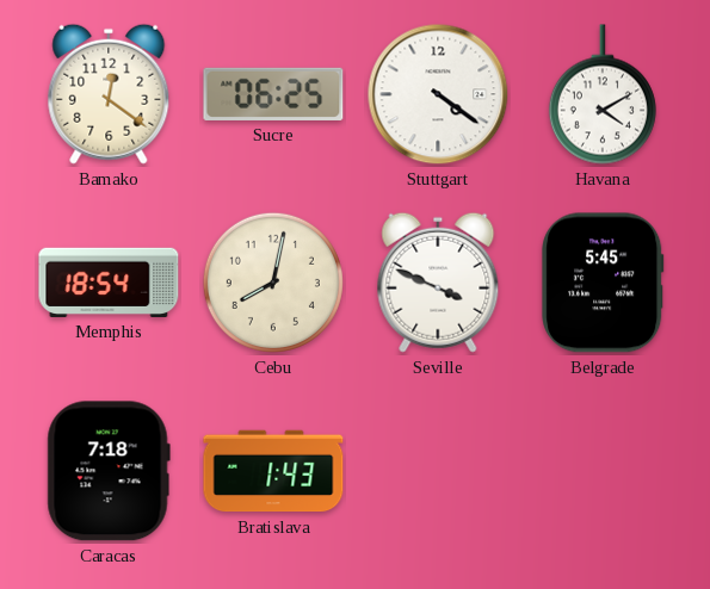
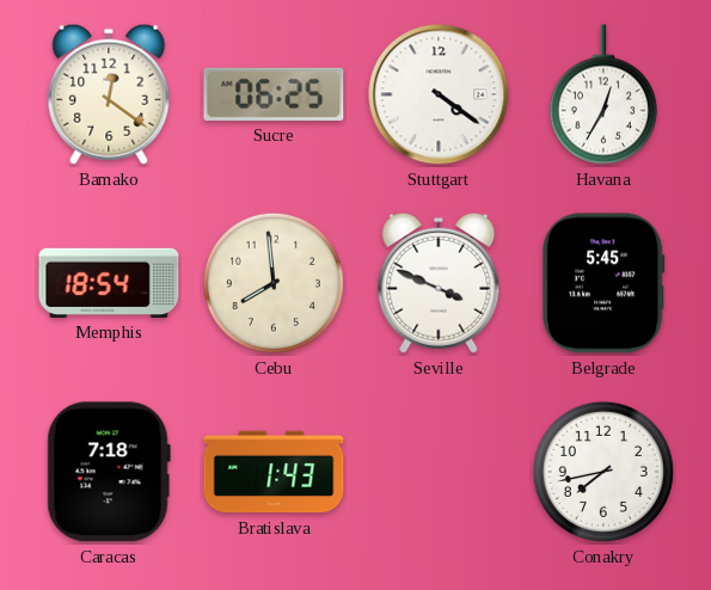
Havana: 4:10 -> 12:35
Cebu: 8:02 -> 7:59
Conakry: none -> 7:43
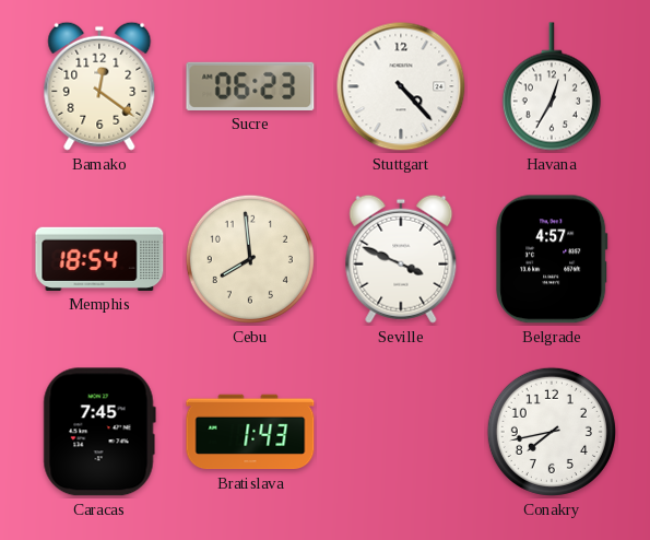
Sucre: 06:25 -> 06:23
Stuttgart: 4:21 -> 4:23
Belgrade: 5:45 -> 4:57
Caracas: 7:18 -> 7:45
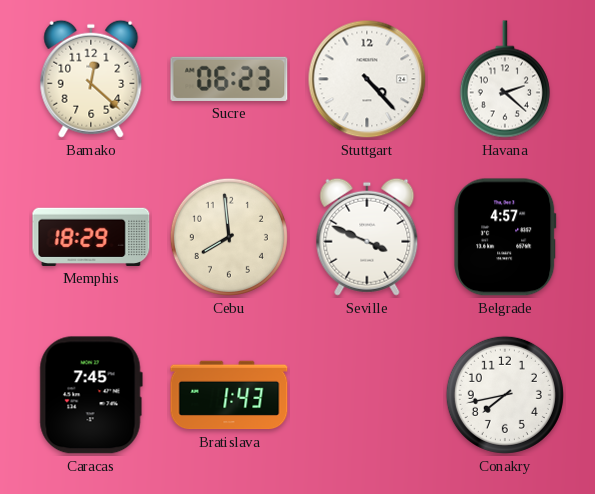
Bamako: 12:21 -> 12:22
Havana: 12:35 -> 2:22
Memphis: 18:54 -> 18:29
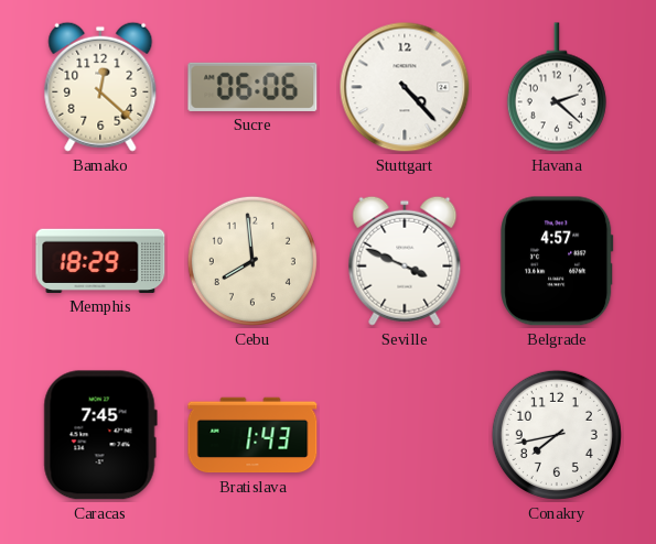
Sucre: 06:23 -> 06:06
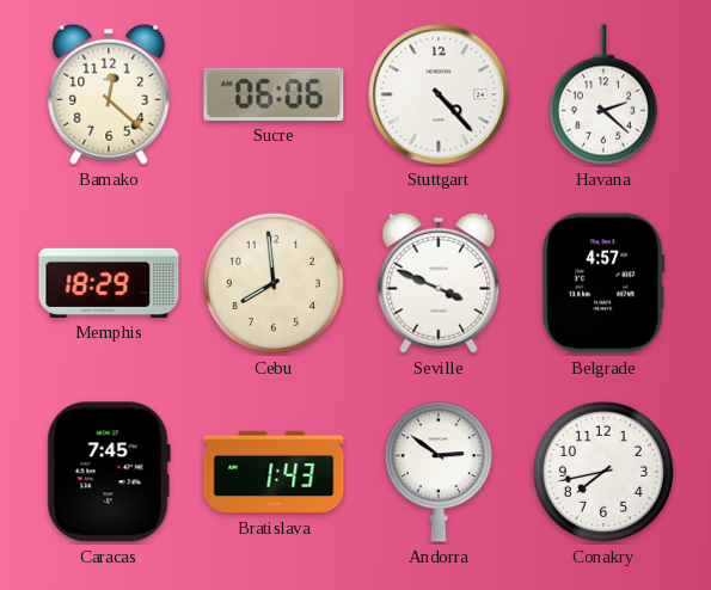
Andorra: none -> 2:51
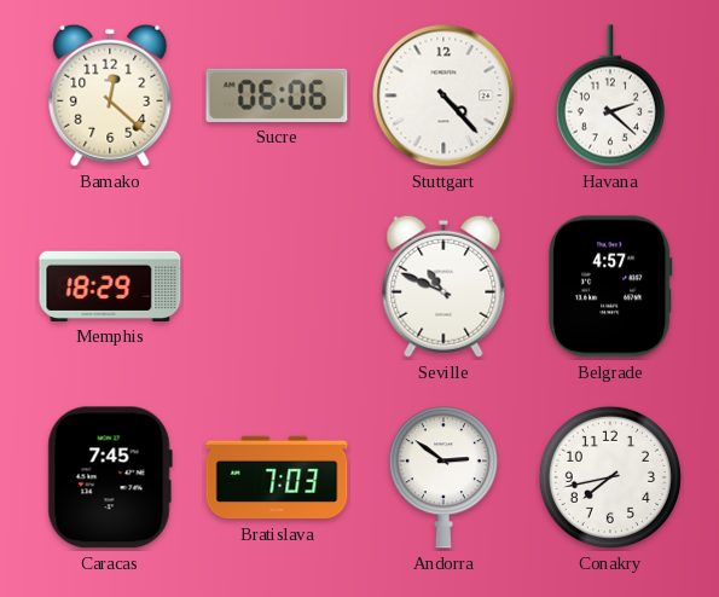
Cebu: 7:59 -> none
Seville: 3:49 -> 10:49
Bratislava: 1:43 -> 7:03
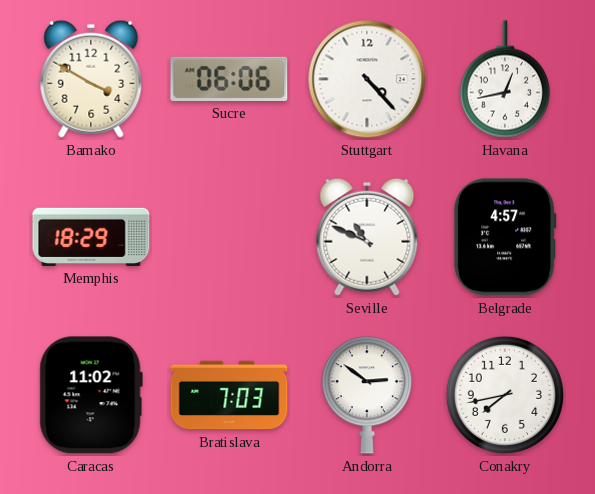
Bamako: 12:22 -> 3:50
Havana: 2:22 -> 12:43
Caracas: 7:45 -> 11:02
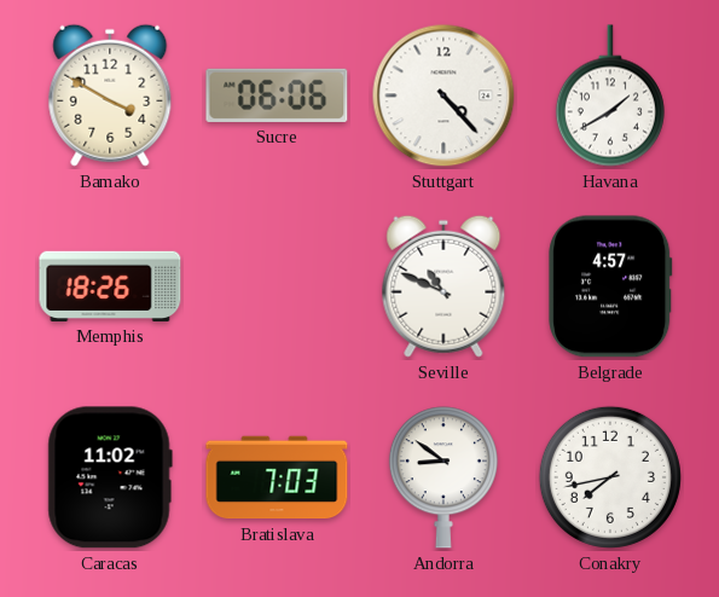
Havana: 12:43 -> 1:40
Memphis: 18:29 -> 18:26
Andorra: 2:51 -> 8:51
